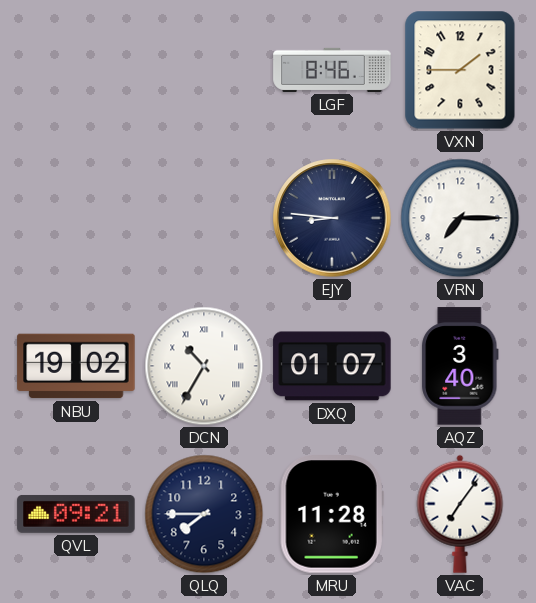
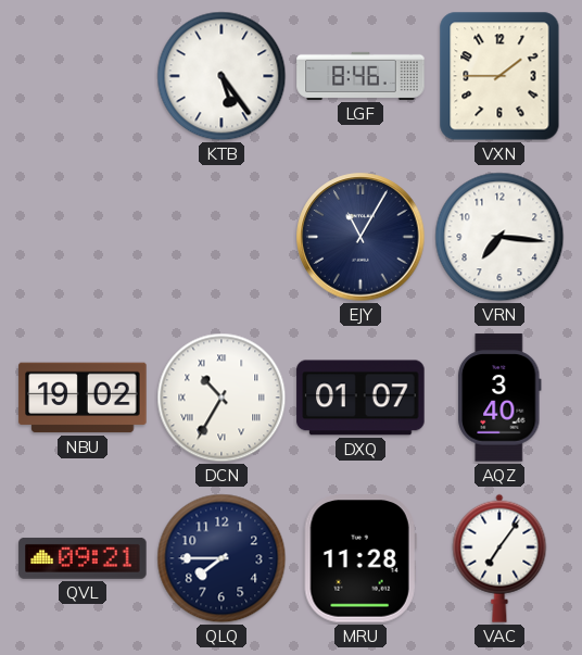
KTB: none -> 5:24
EJY: 8:46 -> 11:05
VRN: 7:15 -> 7:16
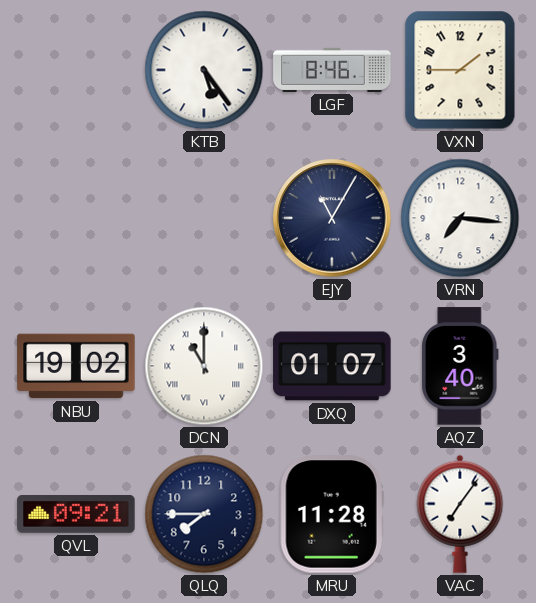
DCN: 10:35 -> 11:00
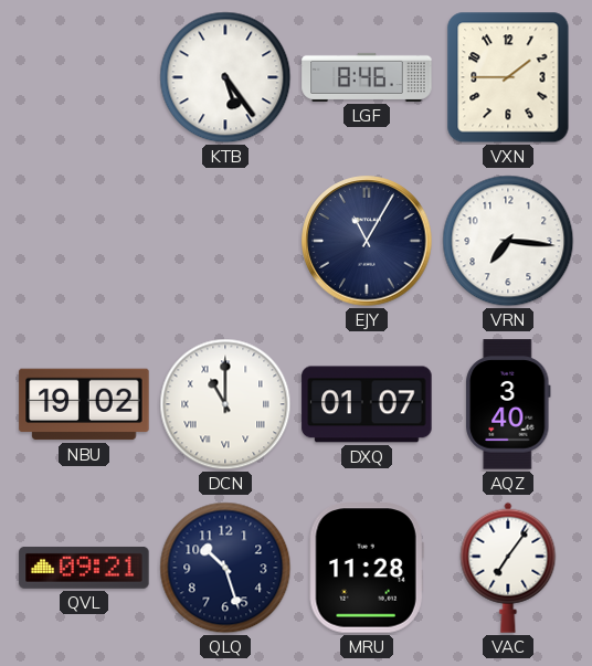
QLQ: 7:45 -> 10:27
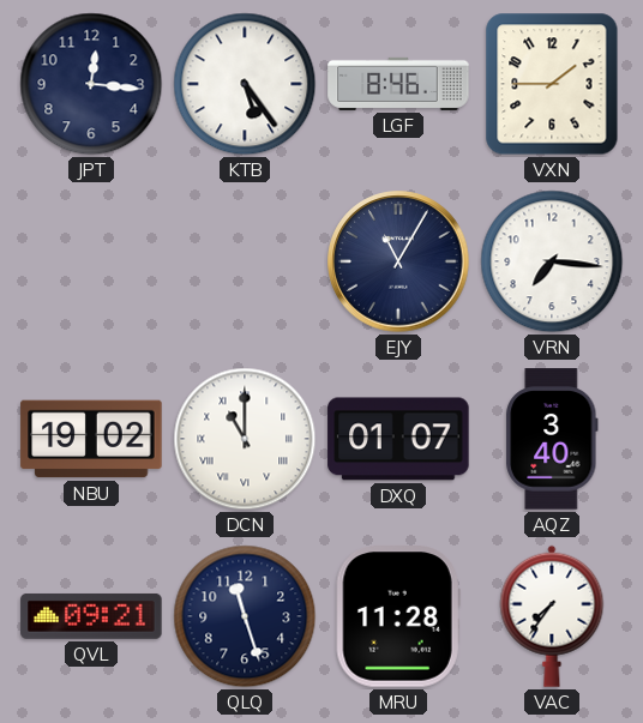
JPT: none -> 12:16
QLQ: 10:27 -> 11:27
VAC: 7:06 -> 7:36
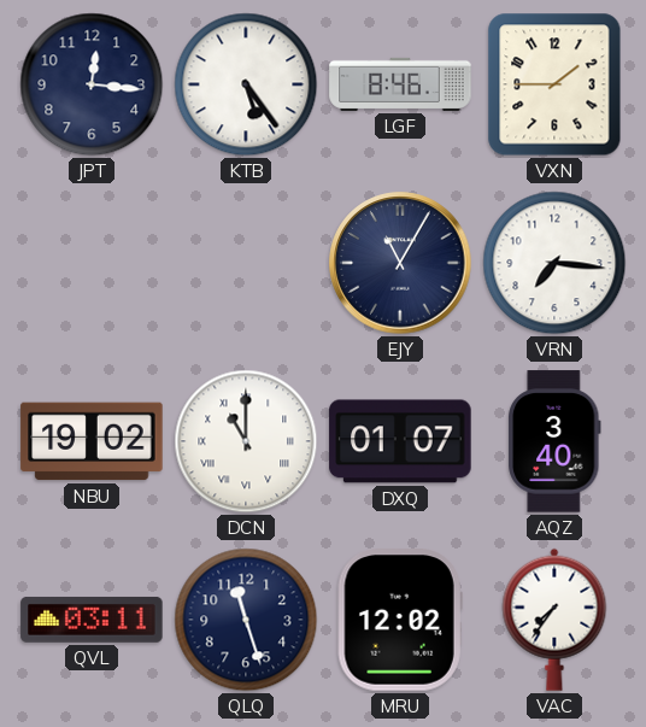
QVL: 09:21 -> 03:11
MRU: 11:28 -> 12:02
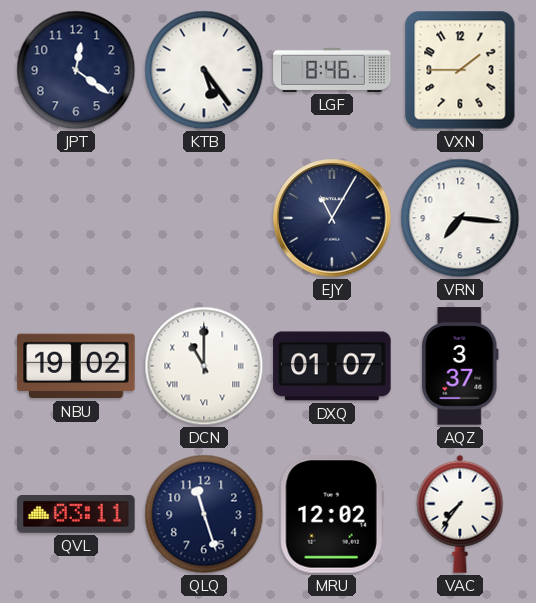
JPT: 12:16 -> 12:21
AQZ: 3:40 -> 3:37
